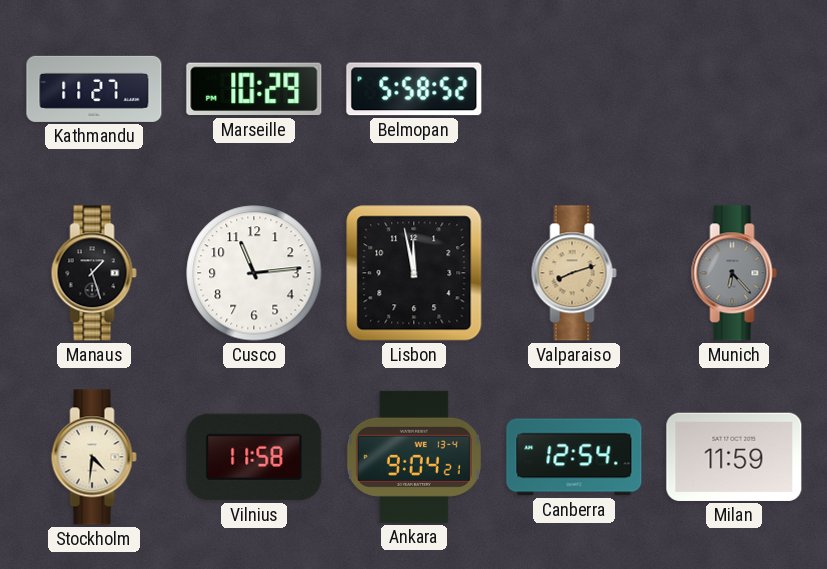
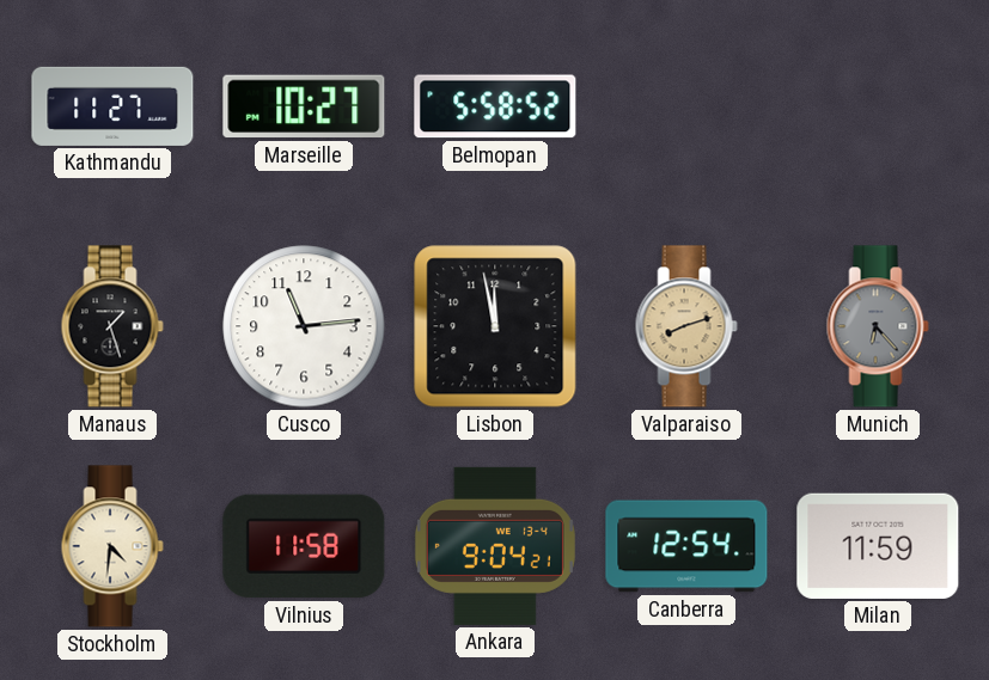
Marseille: 10:29 -> 10:27
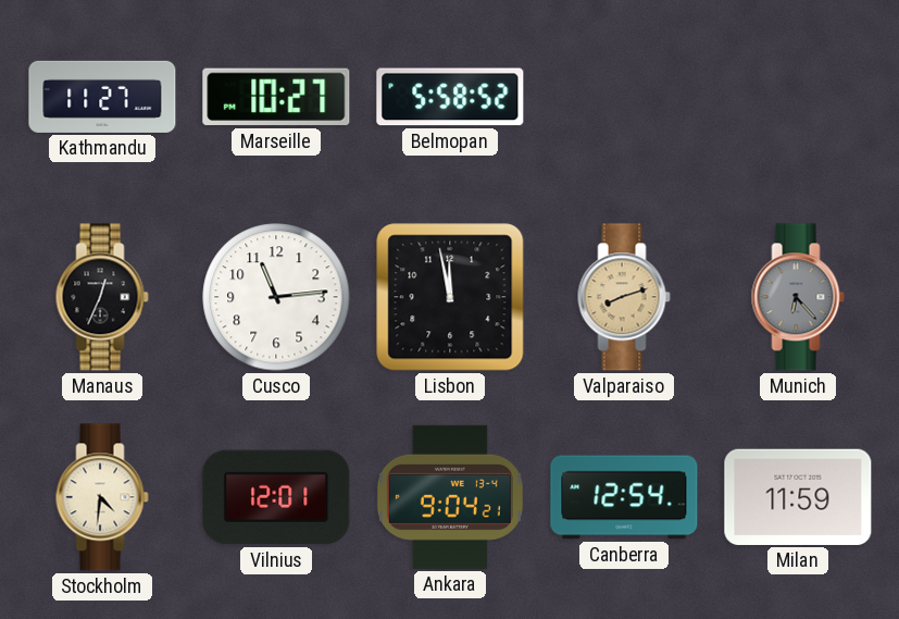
Manaus: 1:27 -> 12:34
Vilnius: 11:58 -> 12:01
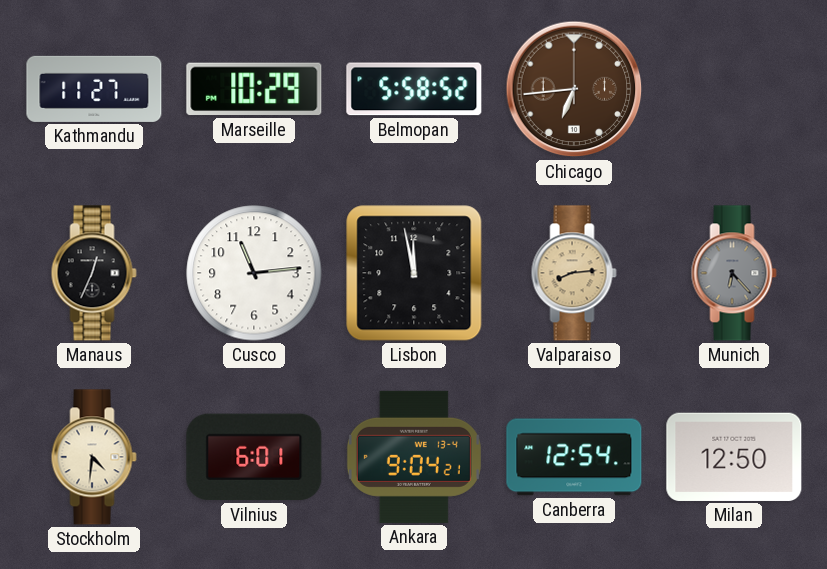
Marseille: 10:27 -> 10:29
Chicago: none -> 6:44
Valparaiso: 8:12 -> 8:14
Vilnius: 12:01 -> 6:01
Milan: 11:59 -> 12:50
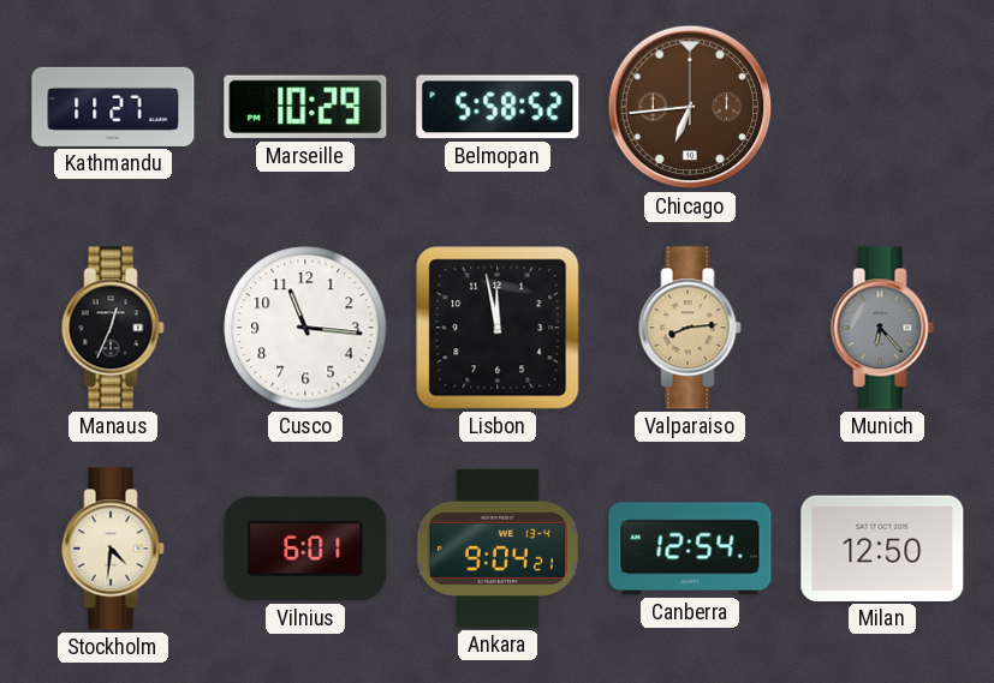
Cusco: 11:14 -> 11:16
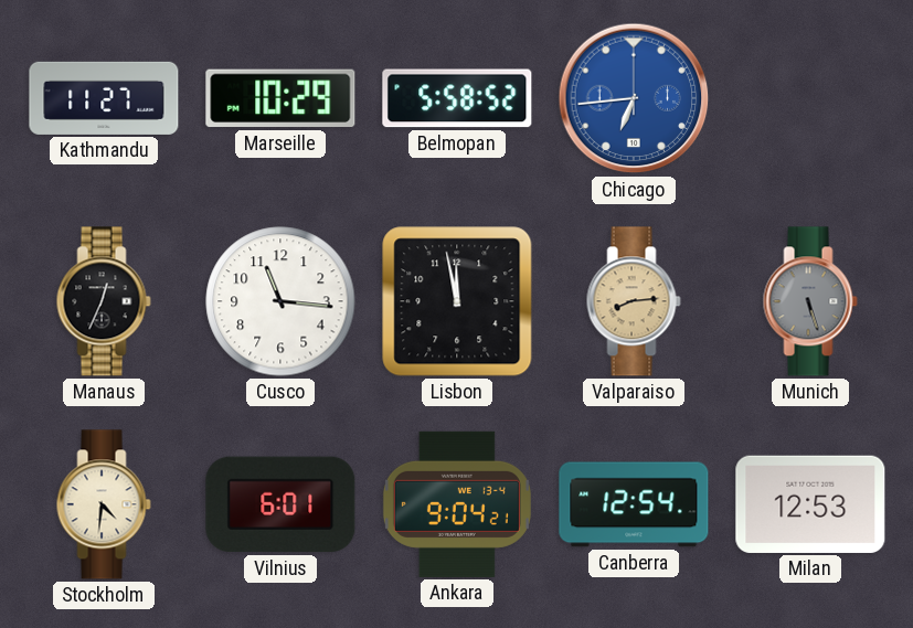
Chicago dial: brown -> blue
Munich: 6:23 -> 5:27
Milan: 12:50 -> 12:53
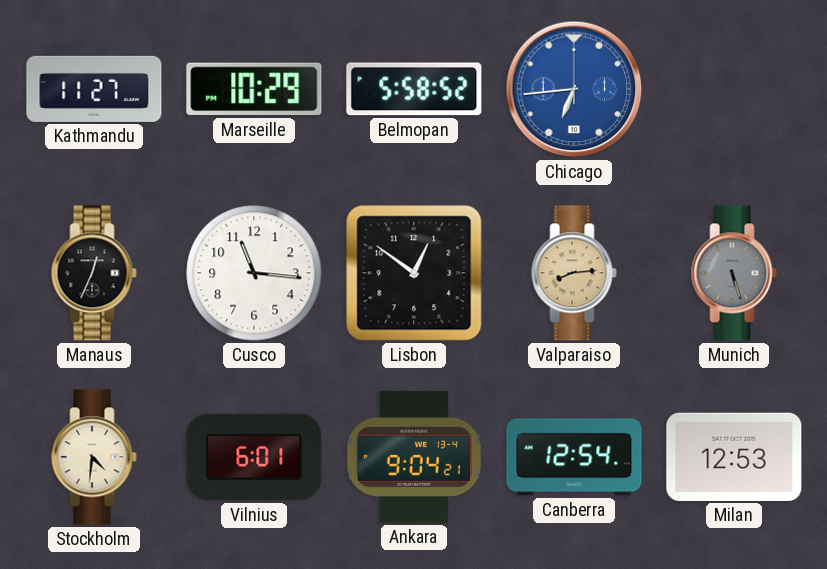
Lisbon: 11:58 -> 12:51
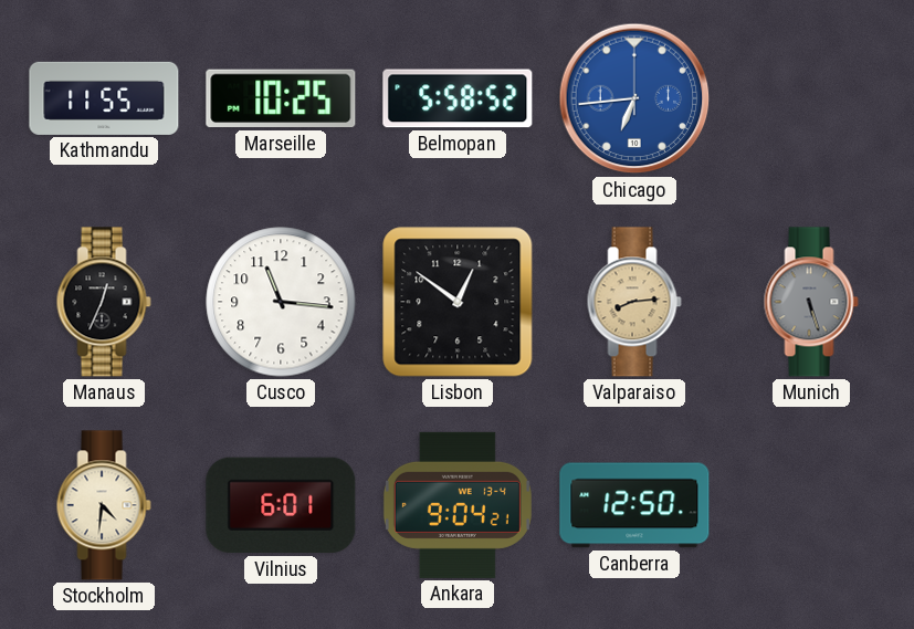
Kathmandu: 11:27 -> 11:55
Marseille: 10:29 -> 10:25
Canberra: 12:54 -> 12:50
Milan: 12:53 -> none
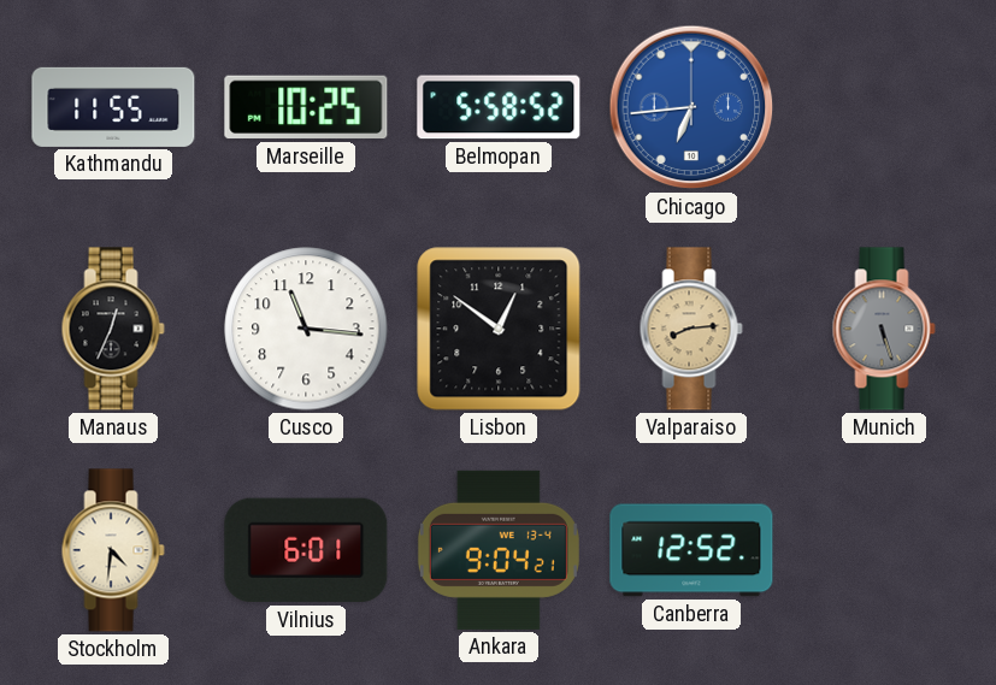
Canberra: 12:50 -> 12:52
